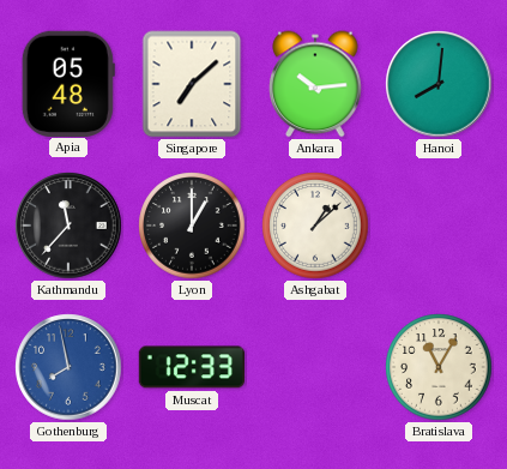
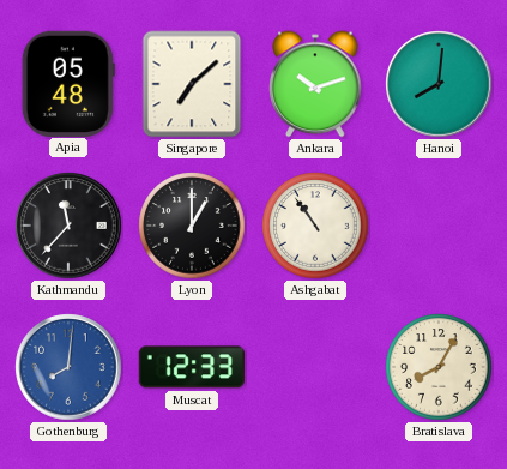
Ankara: 10:14 -> 10:12
Ashgabat: 1:08 -> 10:54
Gothenburg: 7:58 -> 8:01
Bratislava: 11:05 -> 8:05
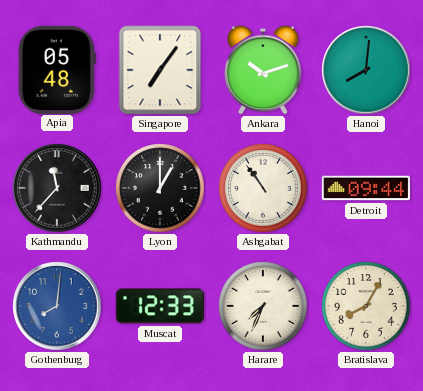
Singapore: 7:08 -> 7:06
Detroit: none -> 09:44
Harare: none -> 7:34
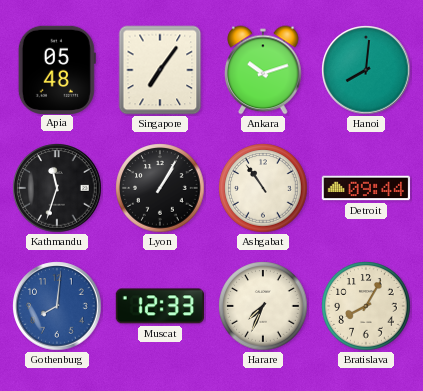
Kathmandu: 11:37 -> 11:33
Lyon: 1:00 -> 1:05
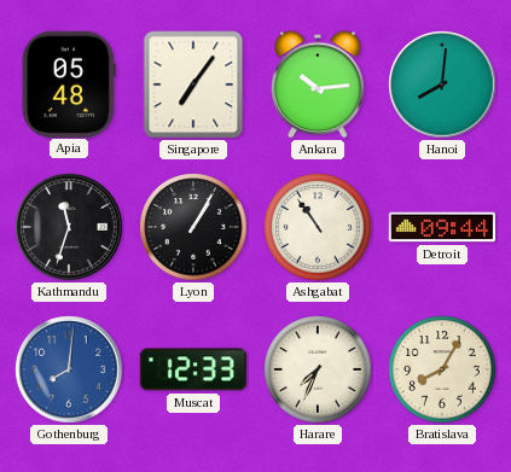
Ankara: 10:12 -> 10:14
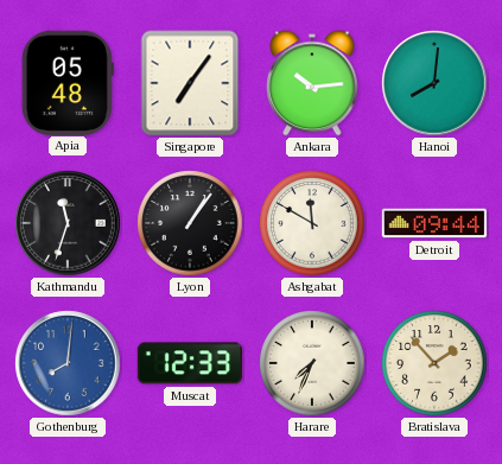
Lyon: 1:05 -> 1:06
Ashgabat: 10:54 -> 11:50
Bratislava: 8:05 -> 1:53
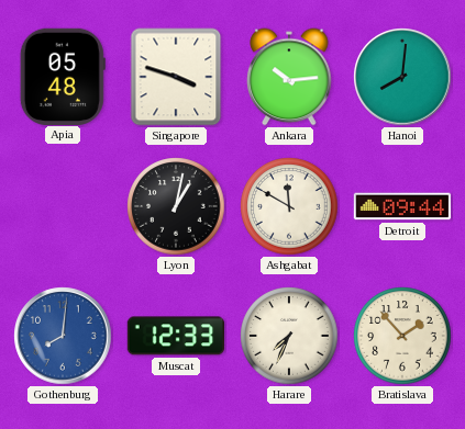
Singapore: 7:06 -> 3:48
Kathmandu: 11:33 -> none
Lyon: 1:06 -> 1:02
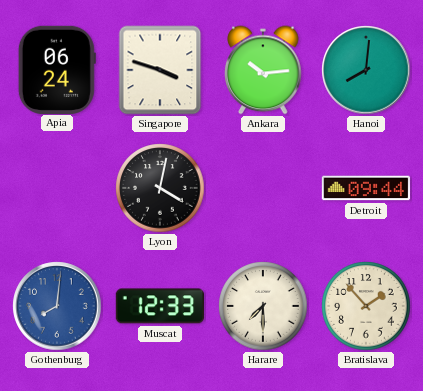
Apia: 05:48 -> 06:24
Lyon: 1:02 -> 4:02
Ashgabat: 11:50 -> none
Harare: 7:34 -> 7:30
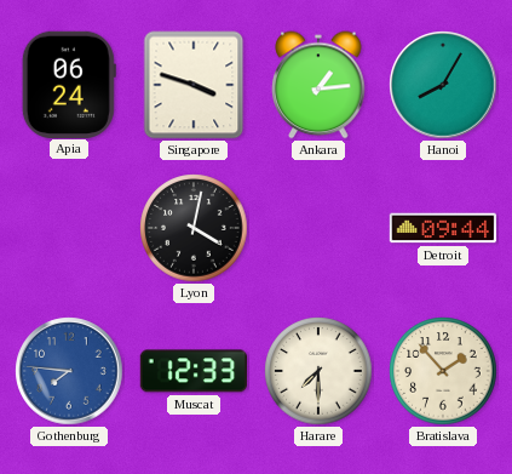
Ankara: 10:14 -> 1:14
Hanoi: 8:01 -> 8:05
Gothenburg: 8:01 -> 7:46
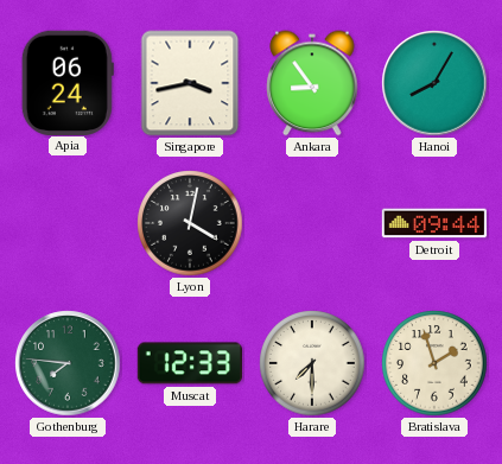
Singapore: 3:48 -> 3:43
Ankara: 1:14 -> 8:54
Gothenburg dial: blue -> green
Bratislava: 1:53 -> 1:57
